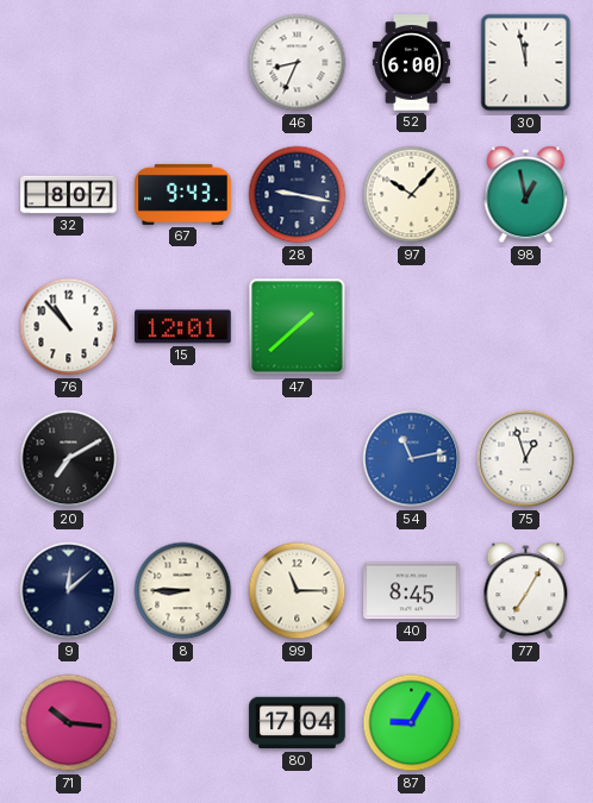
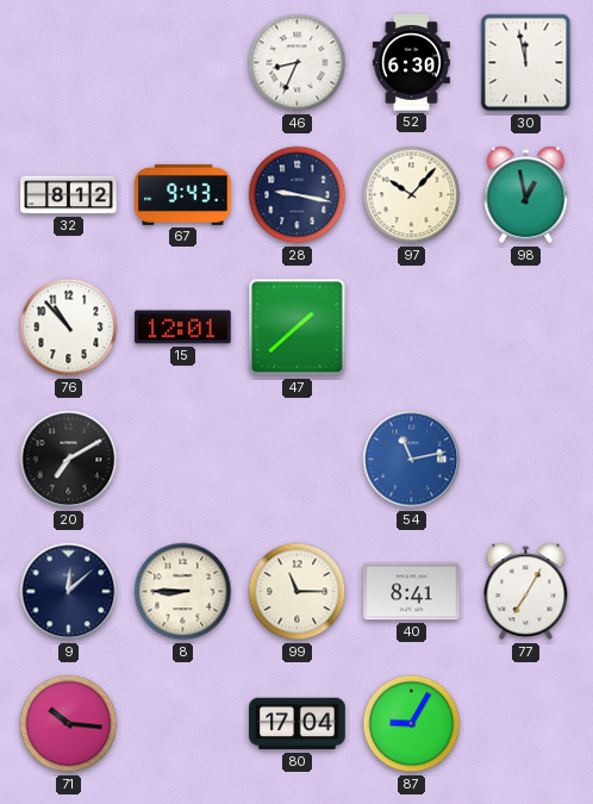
52: 6:00 -> 6:30
32: 8:07 -> 8:12
75: 12:57 -> none
40: 8:45 -> 8:41
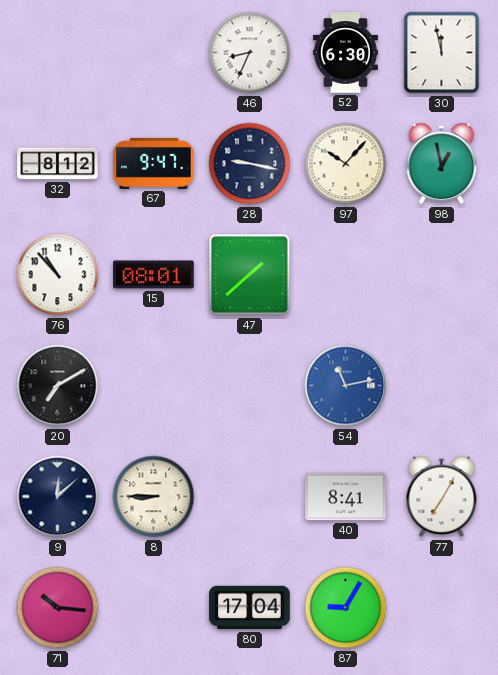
67: 9:43 -> 9:47
15: 12:01 -> 08:01
99: 11:15 -> none
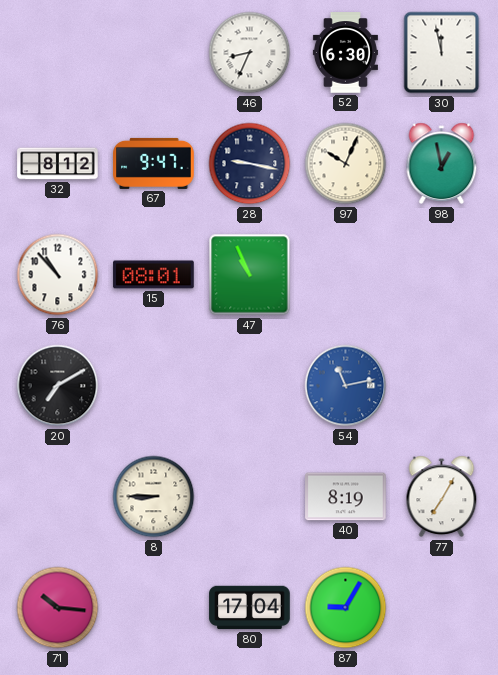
97: 10:07 -> 10:04
47: 1:38 -> 10:56
9: 12:08 -> none
40: 8:41 -> 8:19
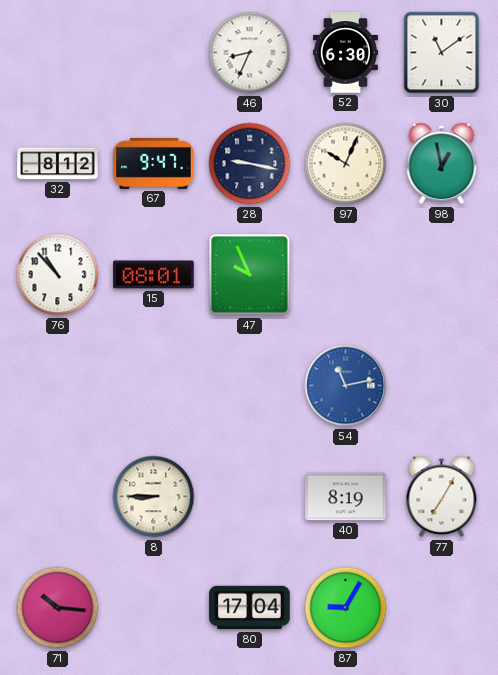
30: 11:58 -> 11:09
47: 10:56 -> 9:56
20: 7:10 -> none
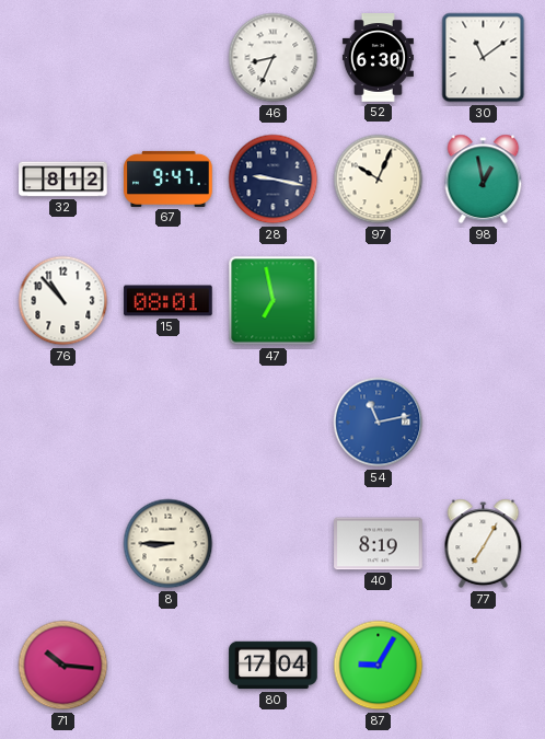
47: 9:56 -> 6:58
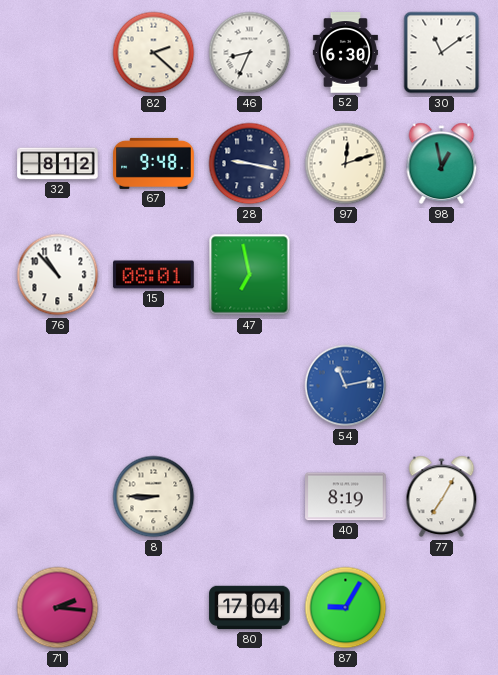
82: none -> 2:22
67: 9:47 -> 9:48
97: 10:04 -> 12:12
71: 10:16 -> 2:16
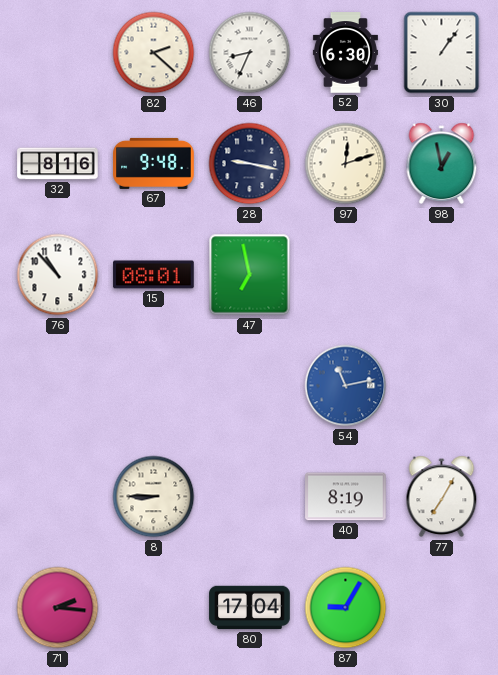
30: 11:09 -> 1:06
32: 8:12 -> 8:16
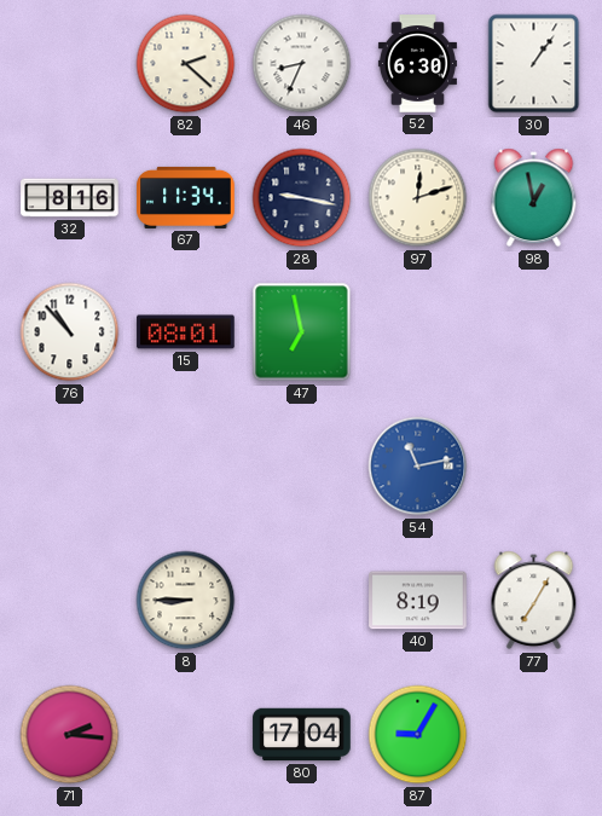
67: 9:48 -> 11:34
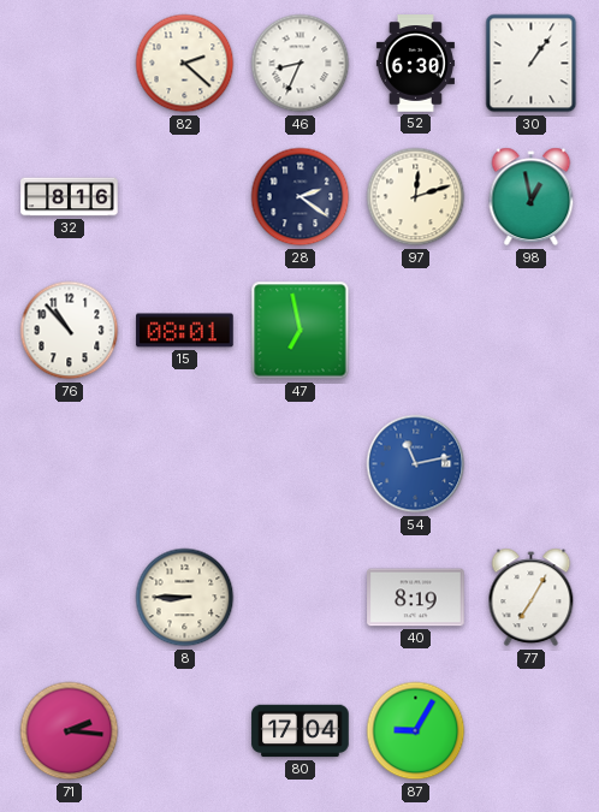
67: 11:34 -> none
28: 9:17 -> 2:21
